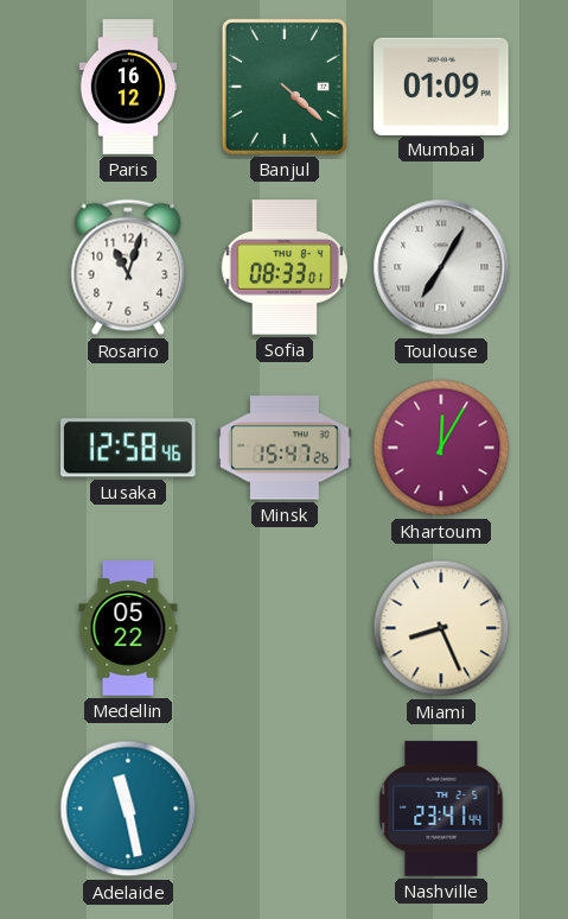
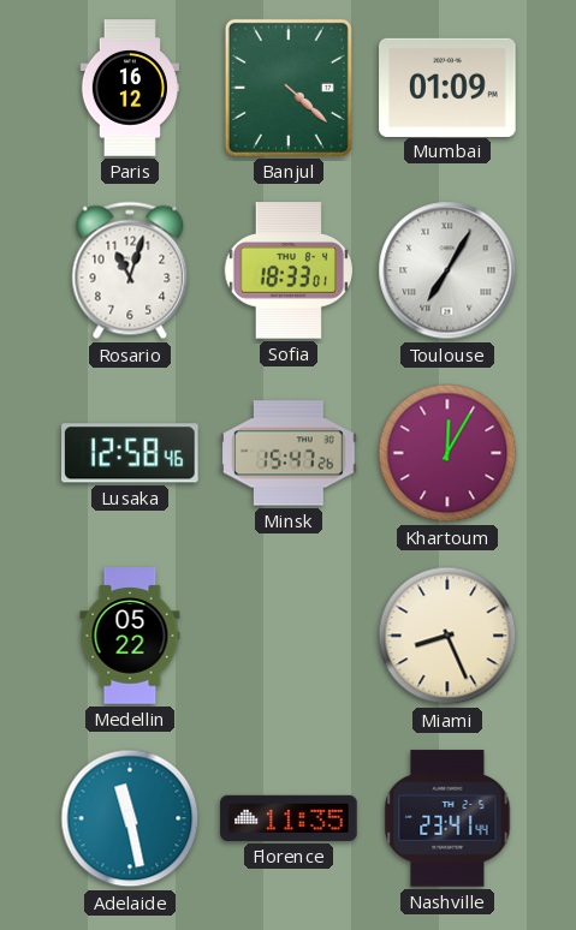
Sofia: 08:33 -> 18:33
Florence: none -> 11:35
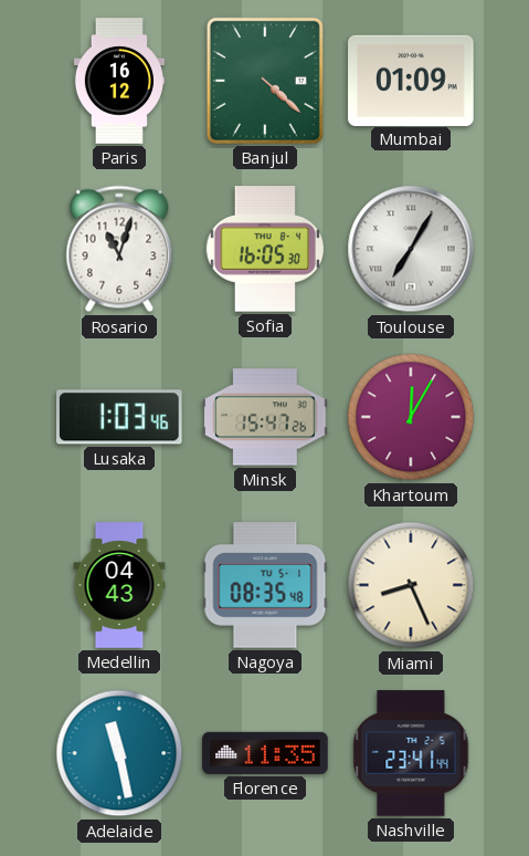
Sofia: 18:33 -> 16:05
Lusaka: 12:58 -> 1:03
Medellin: 05:22 -> 04:43
Nagoya: none -> 08:35
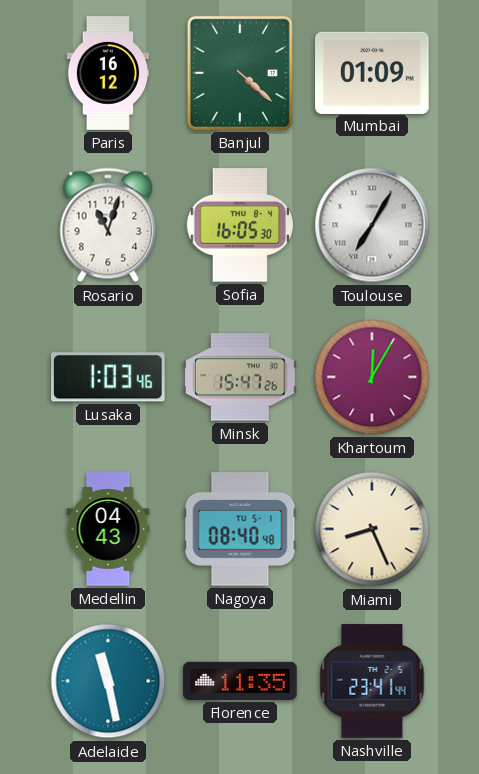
Nagoya: 08:35 -> 08:40
